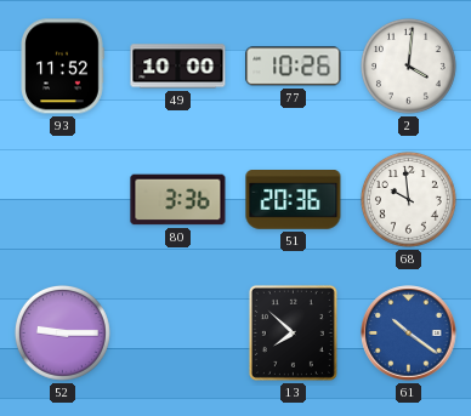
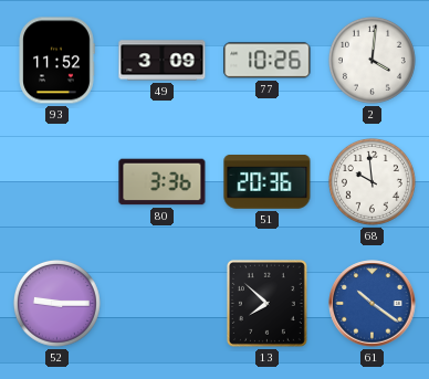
49: 10:00 -> 3:09
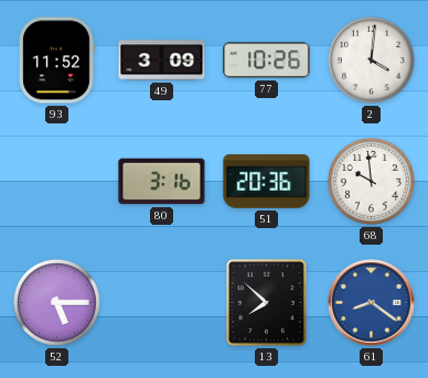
80: 3:36 -> 3:16
52: 9:15 -> 5:15
61: 10:21 -> 8:21
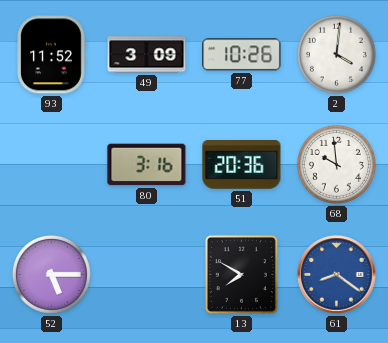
13: 7:52 -> 7:50
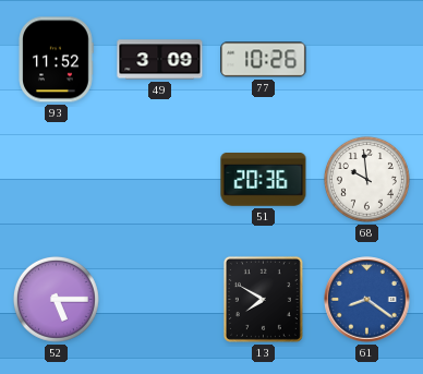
2: 4:01 -> none
80: 3:16 -> none
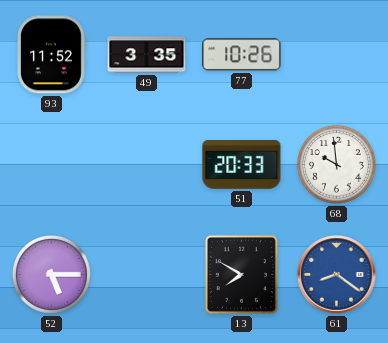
49: 3:09 -> 3:35
51: 20:36 -> 20:33
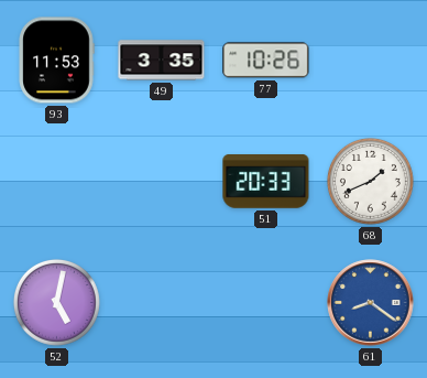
93: 11:52 -> 11:53
68: 9:59 -> 1:41
52: 5:15 -> 5:02
13: 7:50 -> none
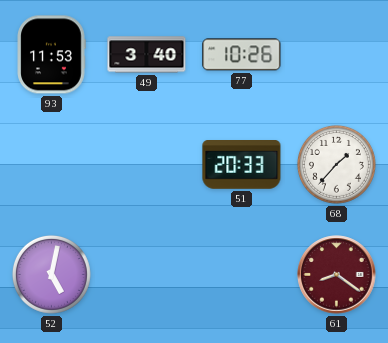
49: 3:35 -> 3:40
68: 1:41 -> 1:37
61 dial: blue -> burgundy
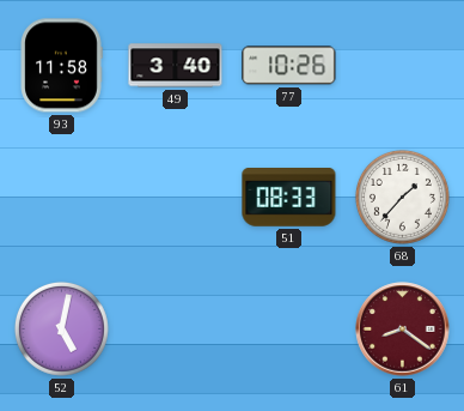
93: 11:53 -> 11:58
51: 20:33 -> 08:33
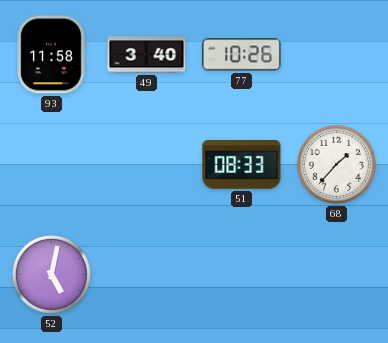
61: 8:21 -> none
